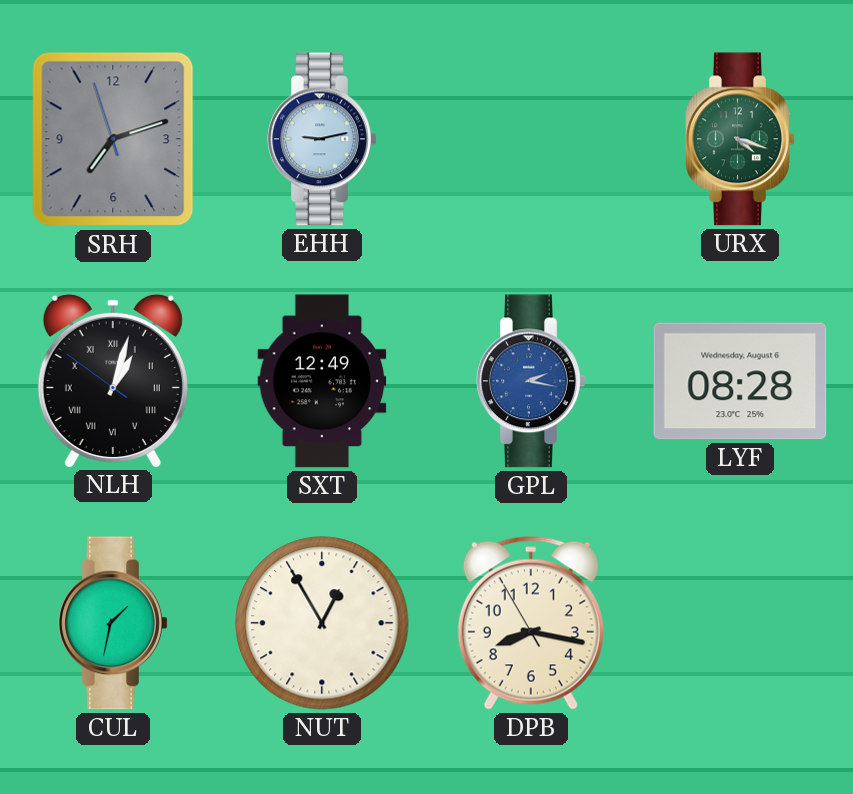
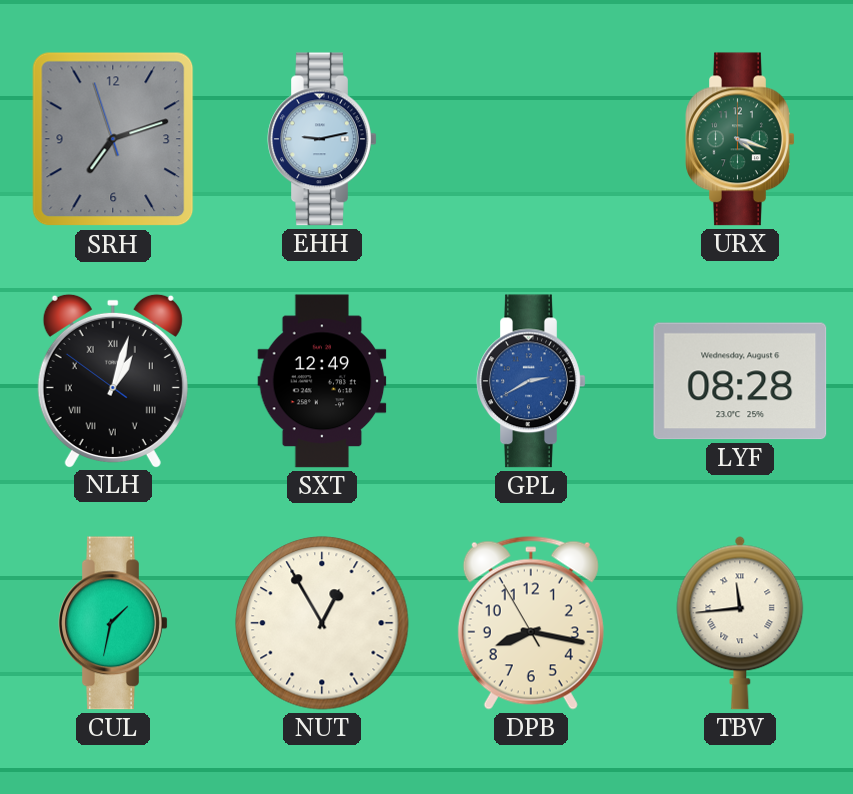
GPL: 2:17 -> 2:40
TBV: none -> 11:44
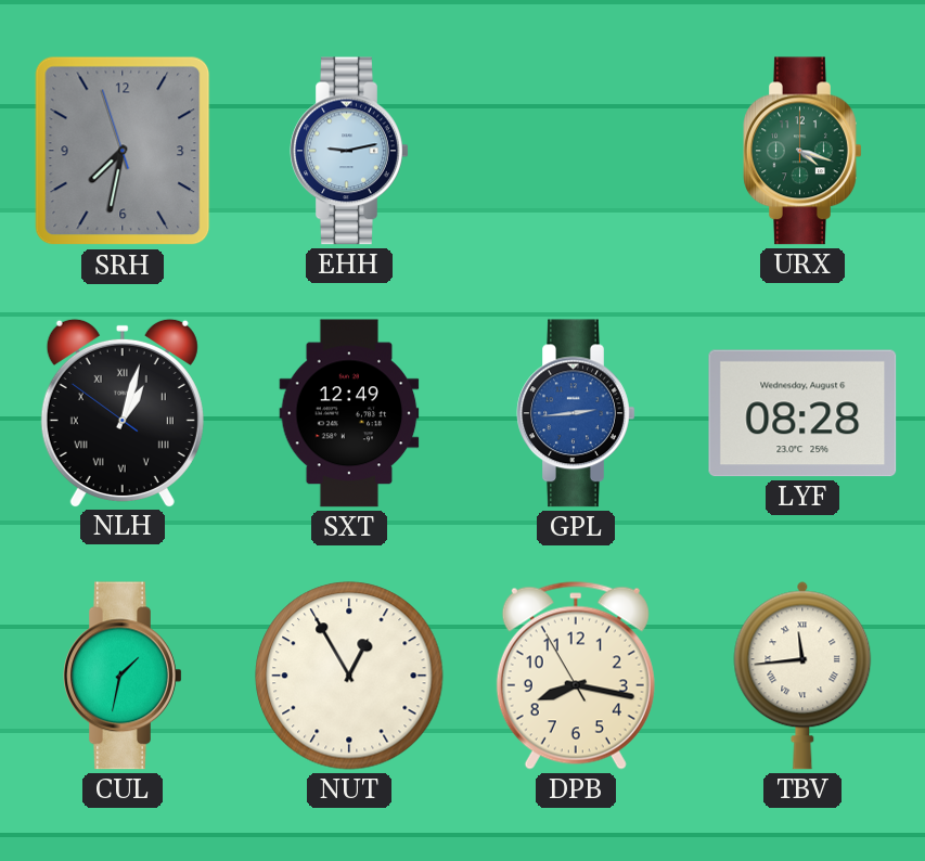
SRH: 7:11 -> 7:31
GPL: 2:40 -> 2:44
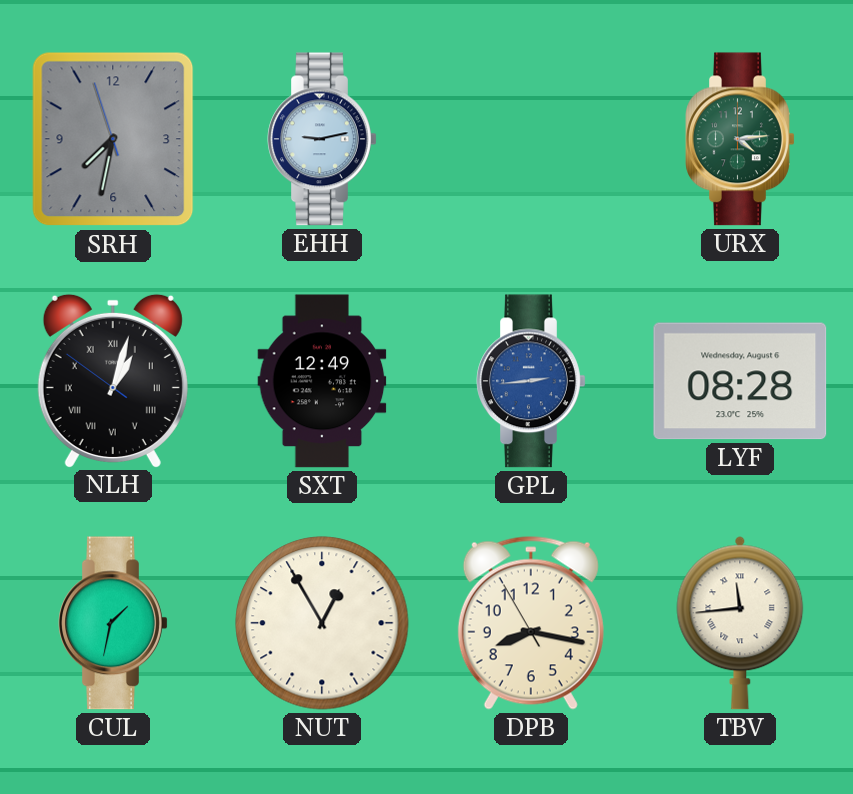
URX: 4:18 -> 4:14
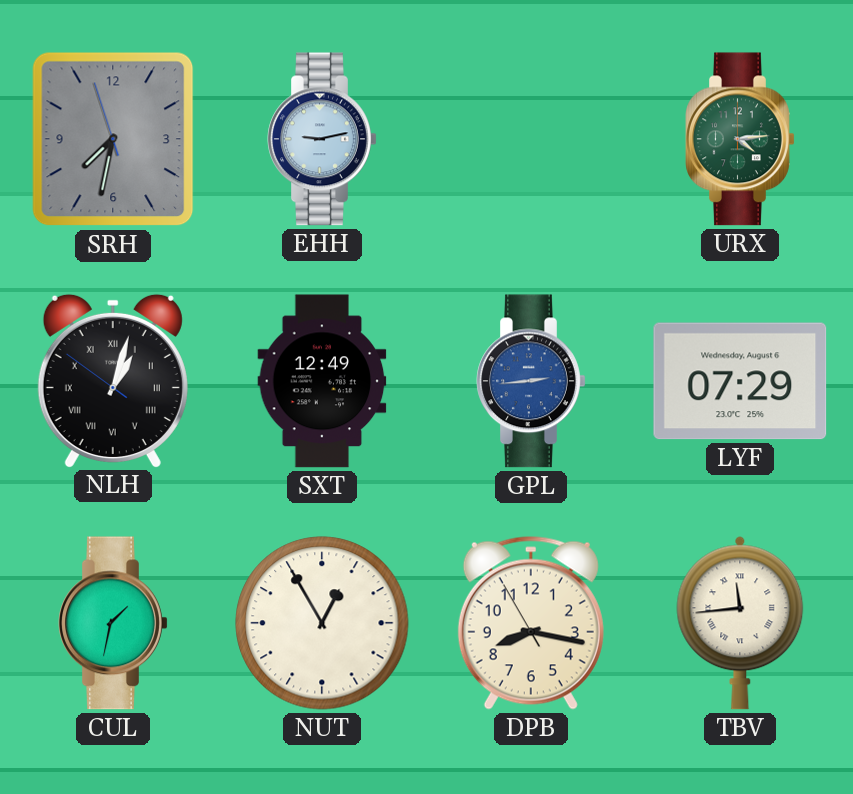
LYF: 08:28 -> 07:29
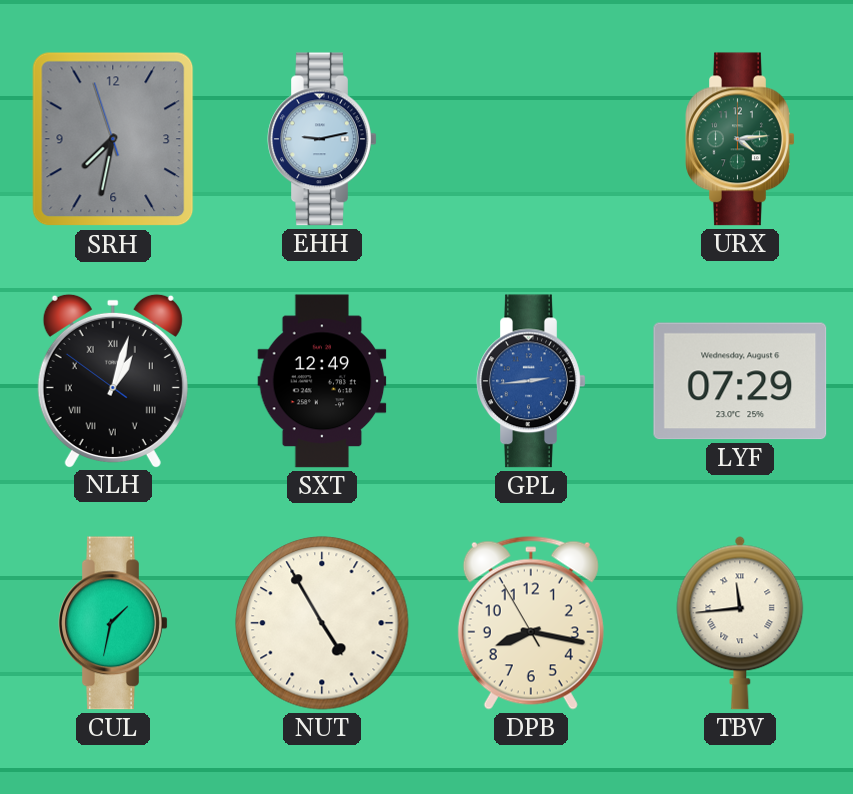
NUT: 12:55 -> 4:55
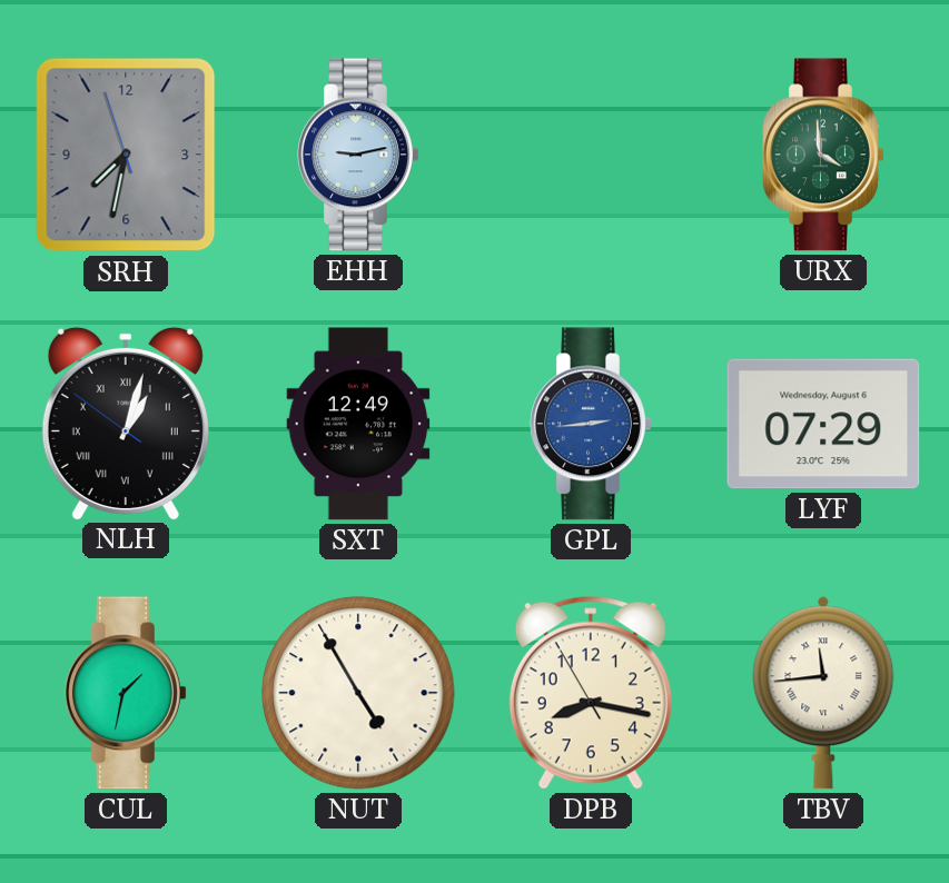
URX: 4:14 -> 3:59
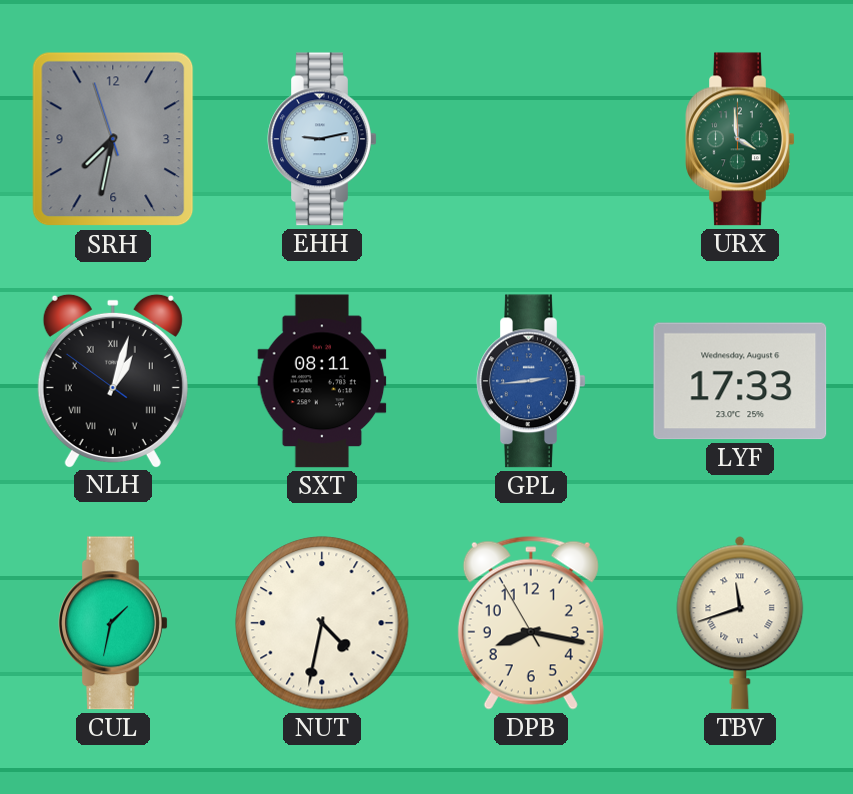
SXT: 12:49 -> 08:11
LYF: 07:29 -> 17:33
NUT: 4:55 -> 4:32
TBV: 11:44 -> 11:42
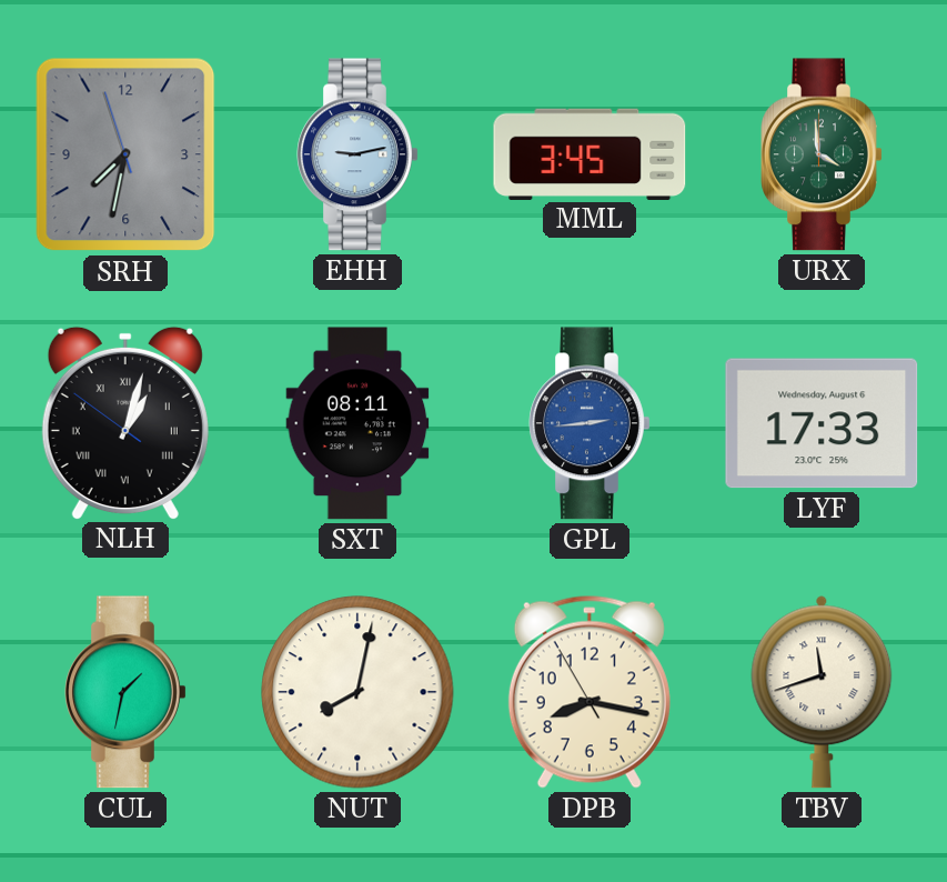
MML: none -> 3:45
NUT: 4:32 -> 8:02
